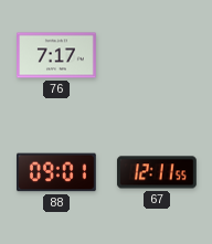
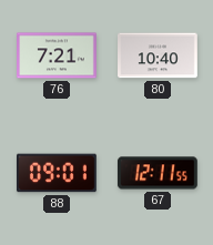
76: 7:17 -> 7:21
80: none -> 10:40
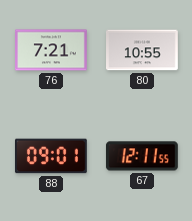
80: 10:40 -> 10:55
